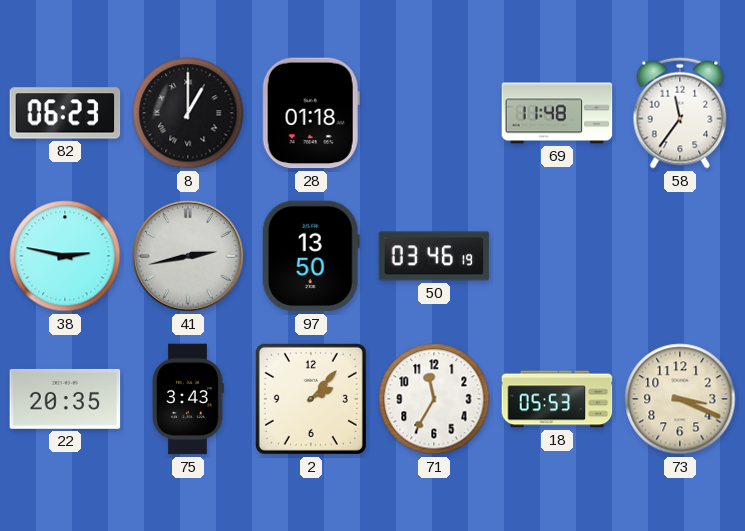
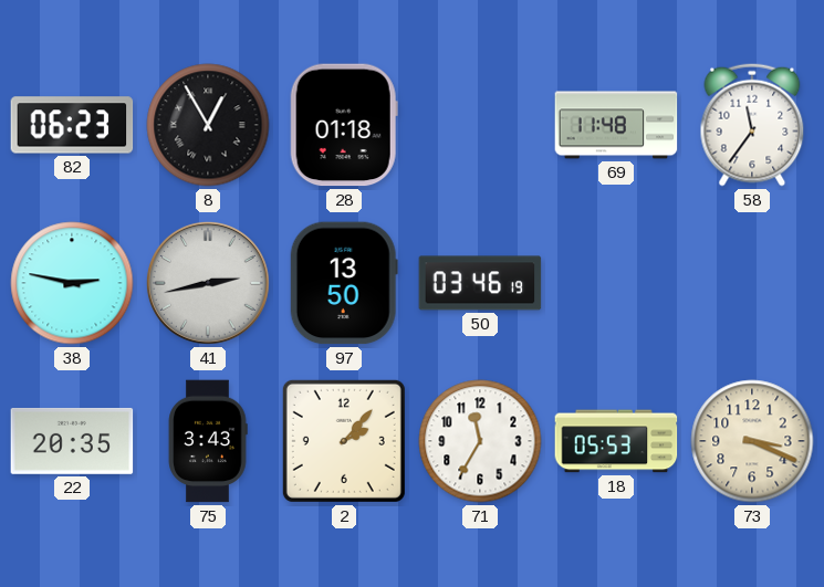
8: 1:00 -> 12:55
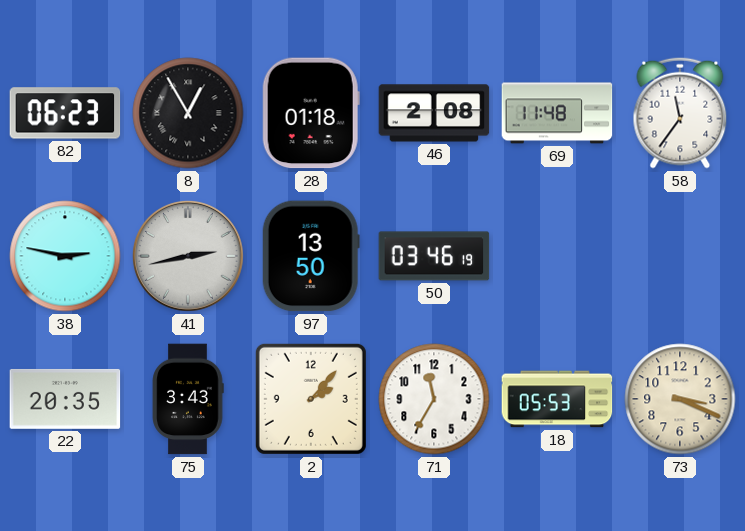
46: none -> 2:08
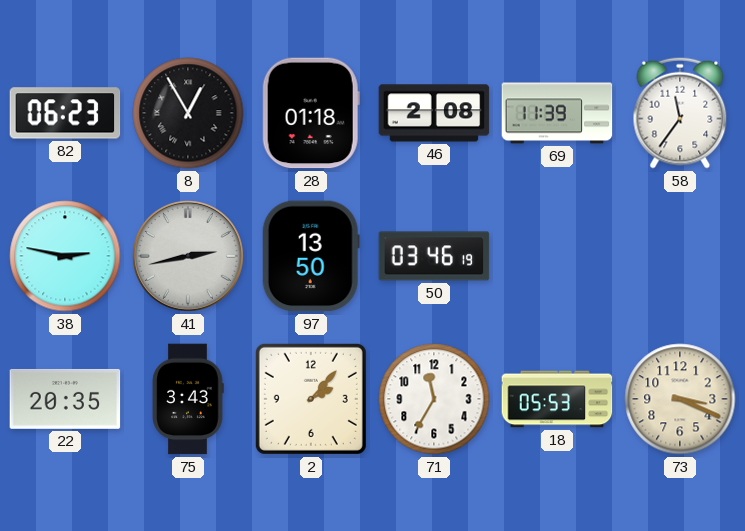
69: 11:48 -> 11:39
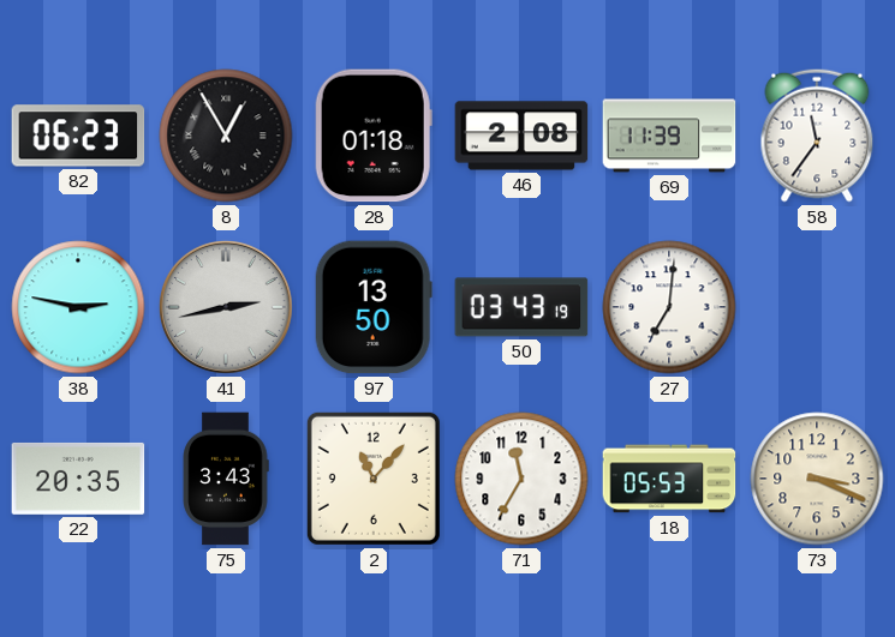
50: 03:46 -> 03:43
27: none -> 7:01
2: 2:07 -> 11:07
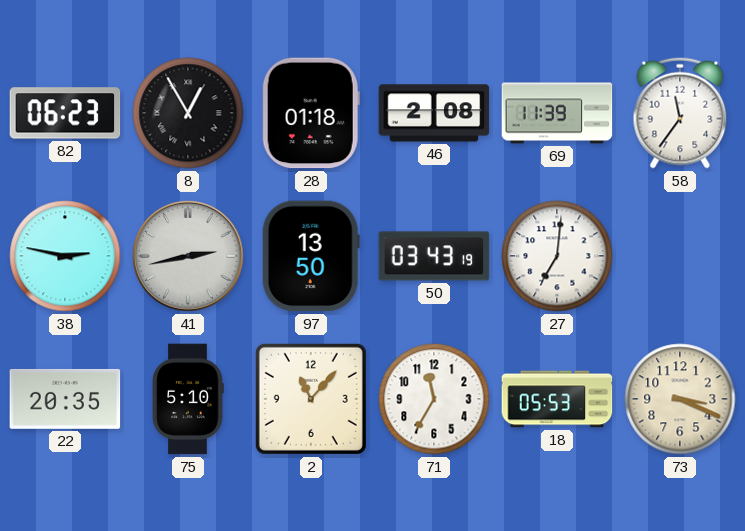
75: 3:43 -> 5:10
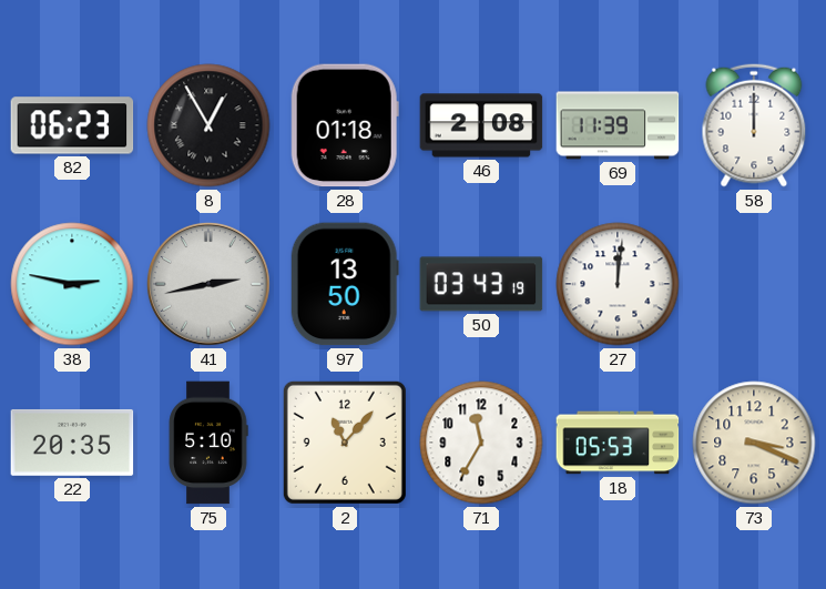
58: 11:36 -> 12:00
27: 7:01 -> 12:01
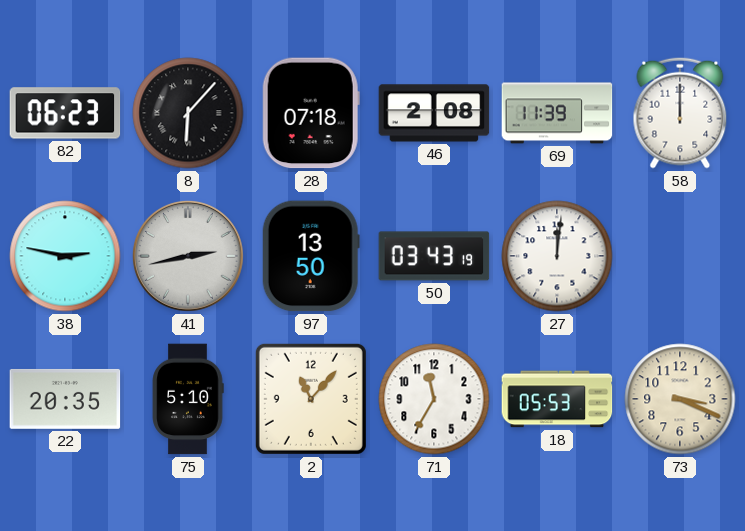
8: 12:55 -> 6:07
28: 01:18 -> 07:18
